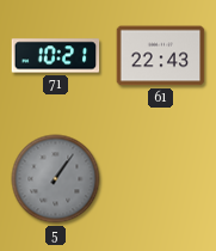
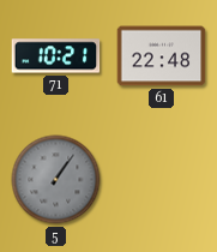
61: 22:43 -> 22:48
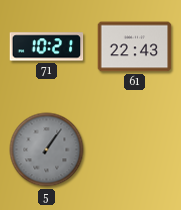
61: 22:48 -> 22:43
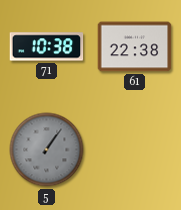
71: 10:21 -> 10:38
61: 22:43 -> 22:38
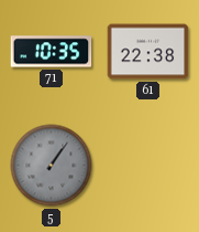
71: 10:38 -> 10:35
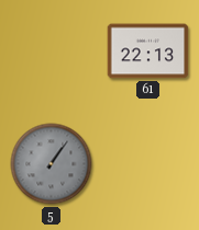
71: 10:35 -> none
61: 22:38 -> 22:13
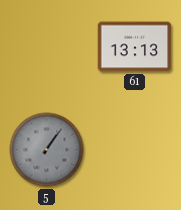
61: 22:13 -> 13:13
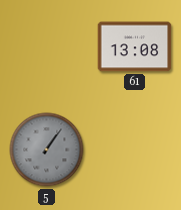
61: 13:13 -> 13:08
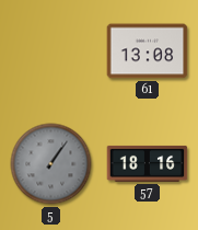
57: none -> 18:16
